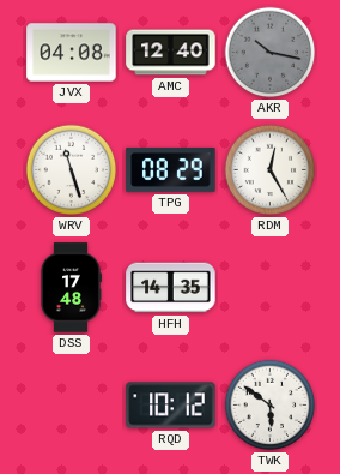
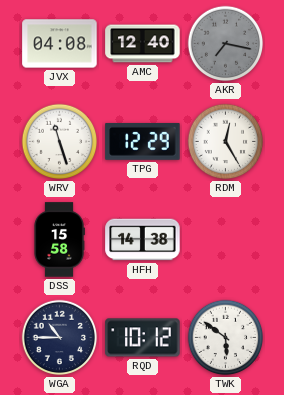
AKR: 10:17 -> 7:17
TPG: 08:29 -> 12:29
DSS: 17:48 -> 15:58
HFH: 14:35 -> 14:38
WGA: none -> 10:45
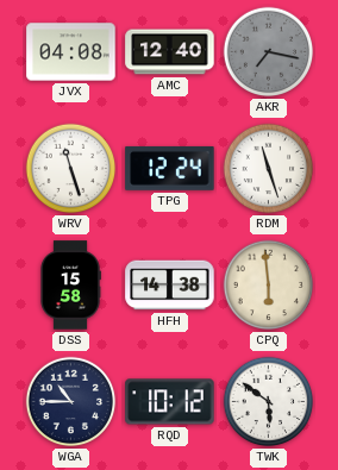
TPG: 12:29 -> 12:24
RDM: 12:25 -> 11:27
CPQ: none -> 5:59
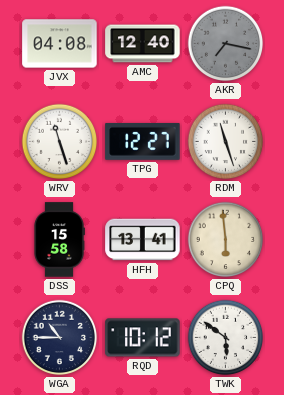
TPG: 12:24 -> 12:27
HFH: 14:38 -> 13:41
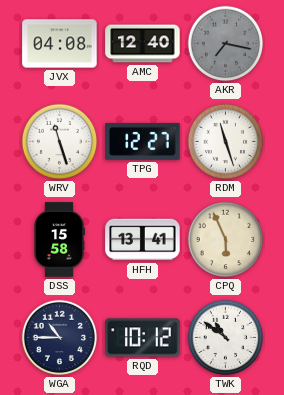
CPQ: 5:59 -> 5:56
TWK: 5:51 -> 10:51
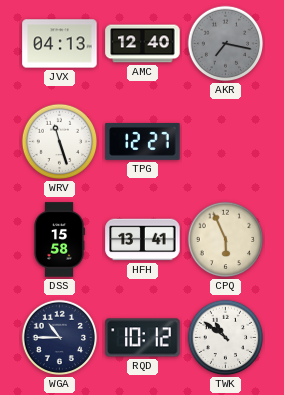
JVX: 04:08 -> 04:13
RDM: 11:27 -> none
